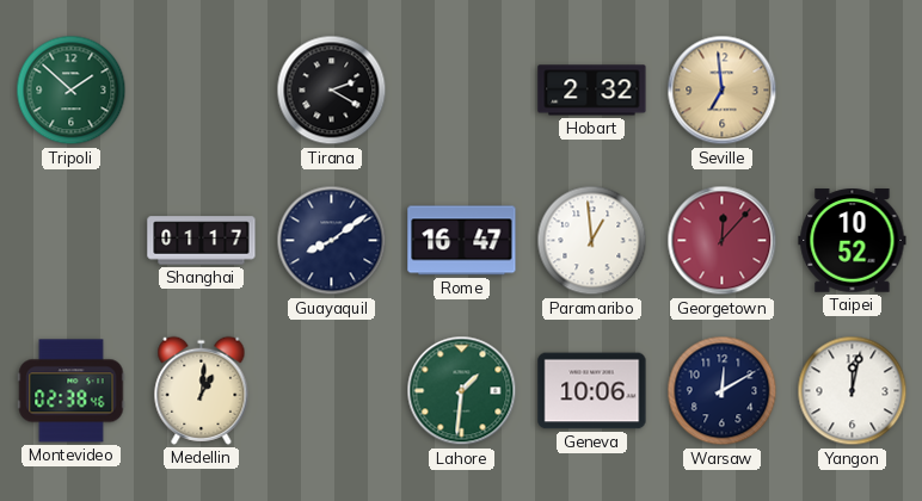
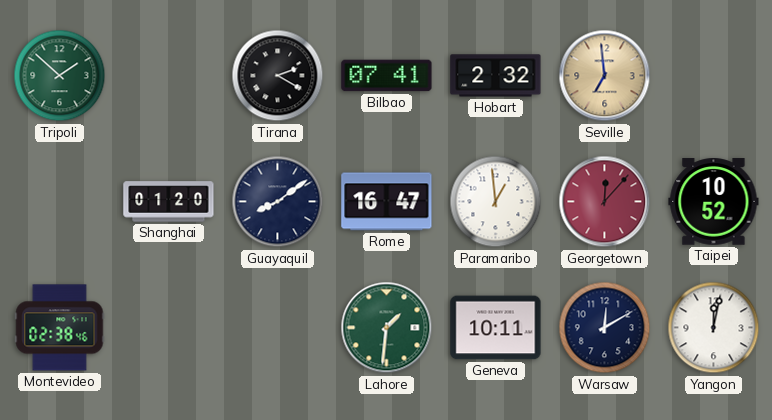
Bilbao: none -> 07:41
Shanghai: 01:17 -> 01:20
Medellin: 1:01 -> none
Geneva: 10:06 -> 10:11
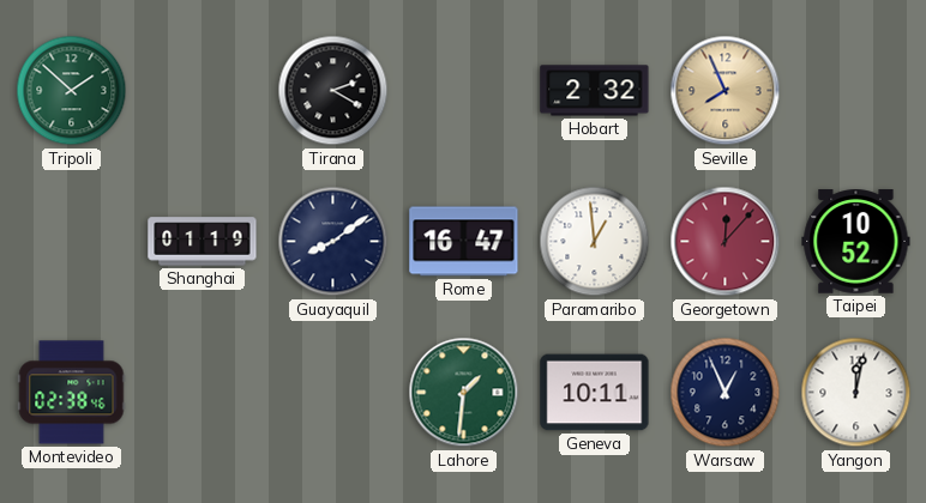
Bilbao: 07:41 -> none
Seville: 6:59 -> 7:56
Shanghai: 01:20 -> 01:19
Warsaw: 12:10 -> 12:56
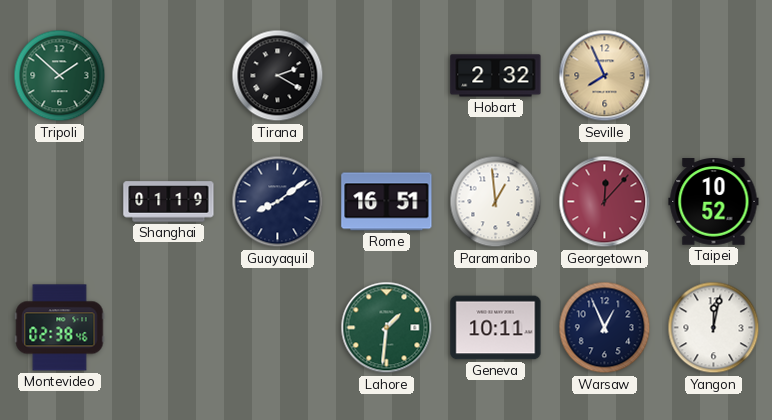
Rome: 16:47 -> 16:51
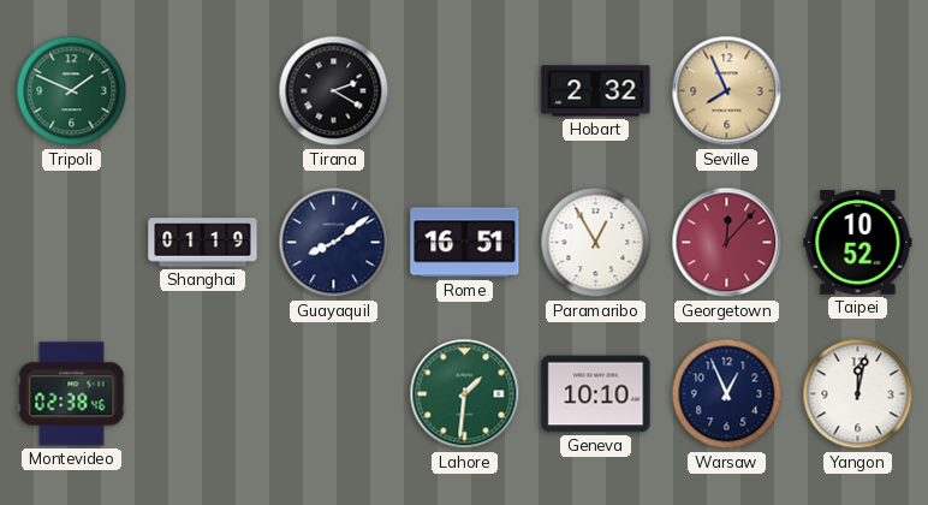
Tripoli: 1:52 -> 1:49
Paramaribo: 12:59 -> 12:55
Geneva: 10:11 -> 10:10
